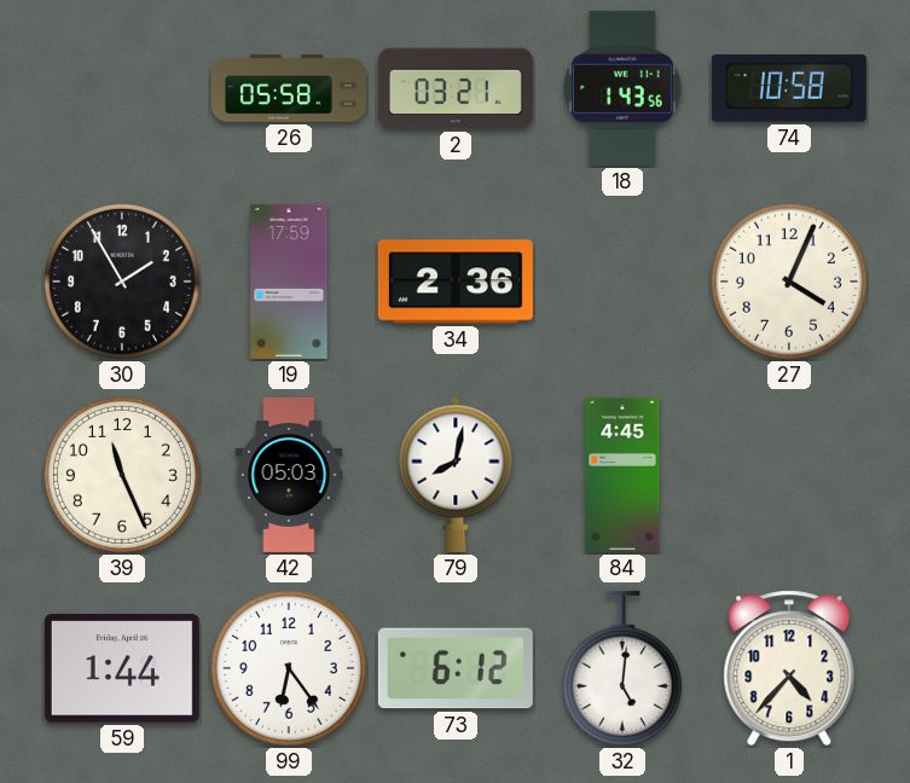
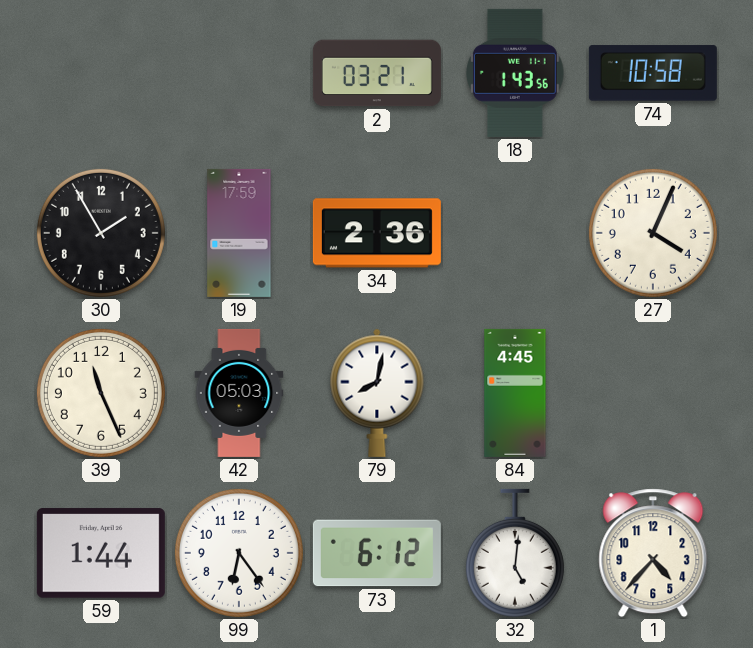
26: 05:58 -> none
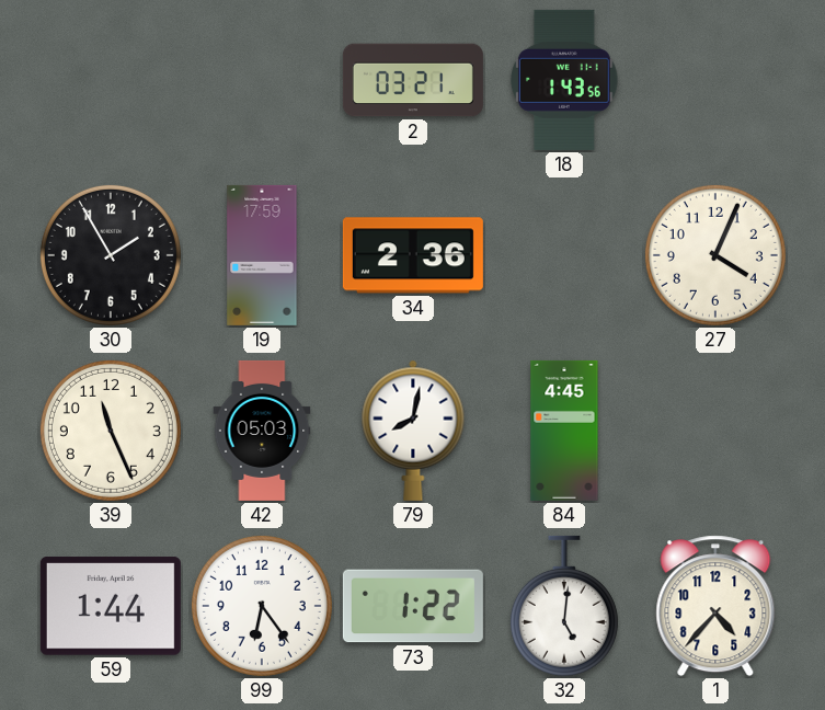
74: 10:58 -> none
73: 6:12 -> 1:22
